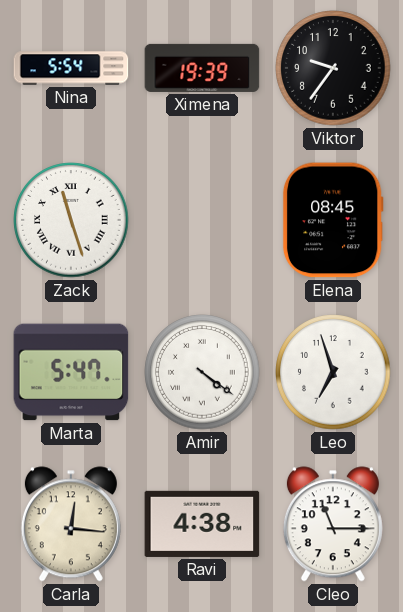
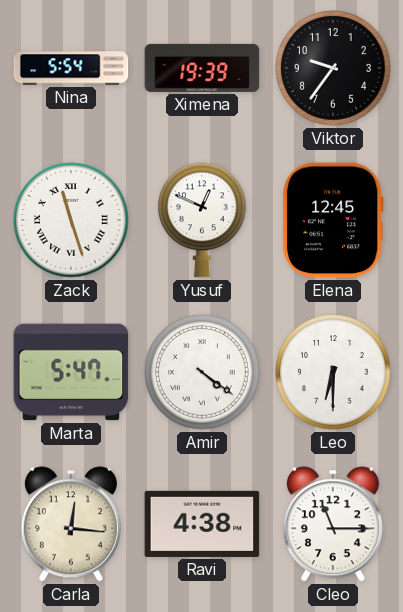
Yusuf: none -> 12:49
Elena: 08:45 -> 12:45
Leo: 6:57 -> 6:30
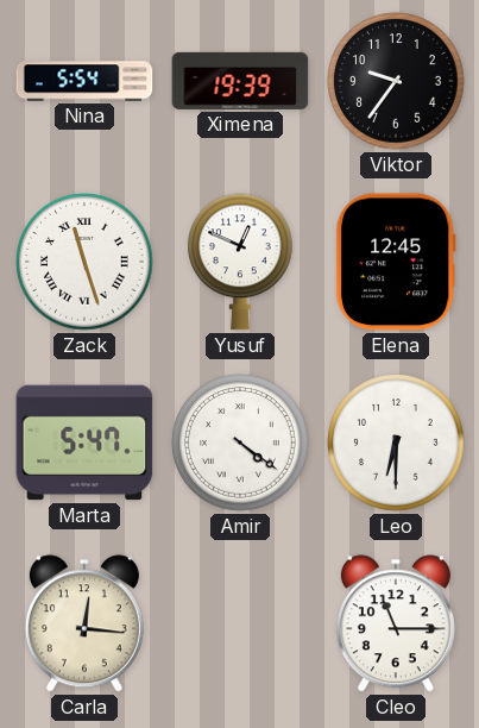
Ravi: 4:38 -> none
